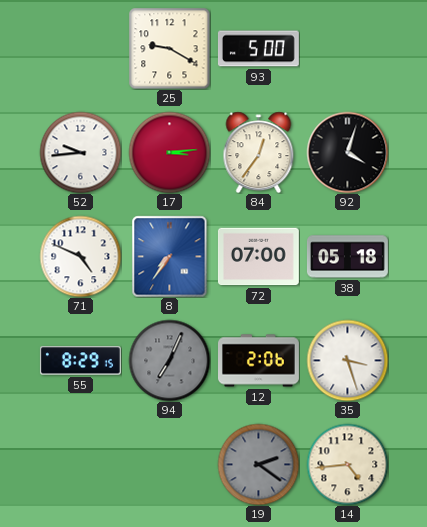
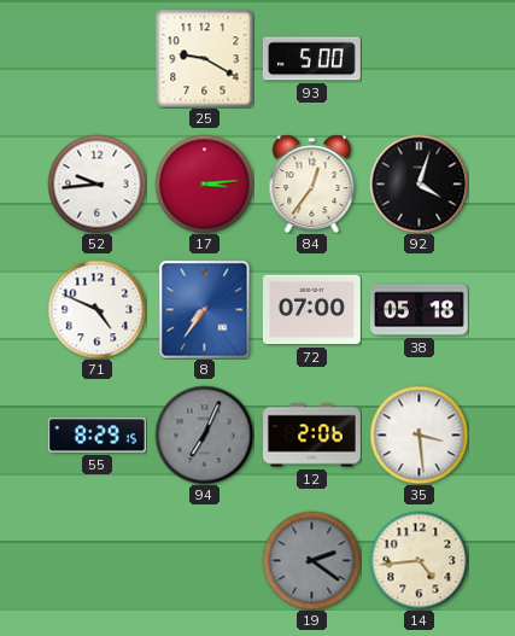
35: 3:27 -> 3:29
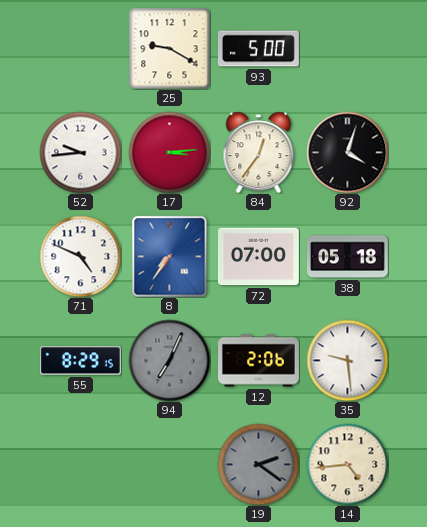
35: 3:29 -> 9:29
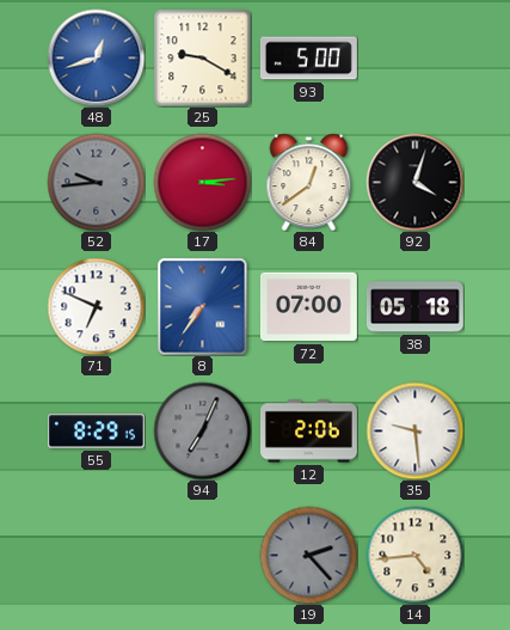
48: none -> 12:42
52 dial: white -> grey
84: 12:36 -> 12:39
71: 4:49 -> 6:49
19: 2:21 -> 2:23
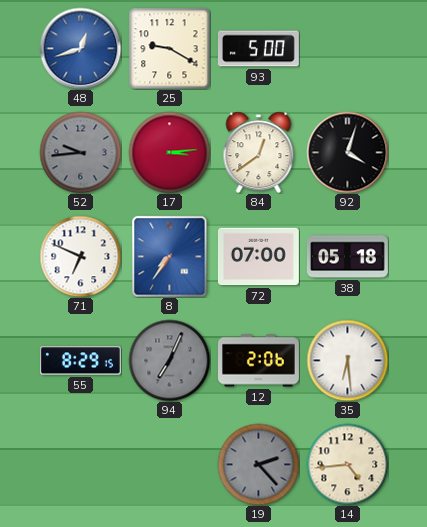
35: 9:29 -> 6:29
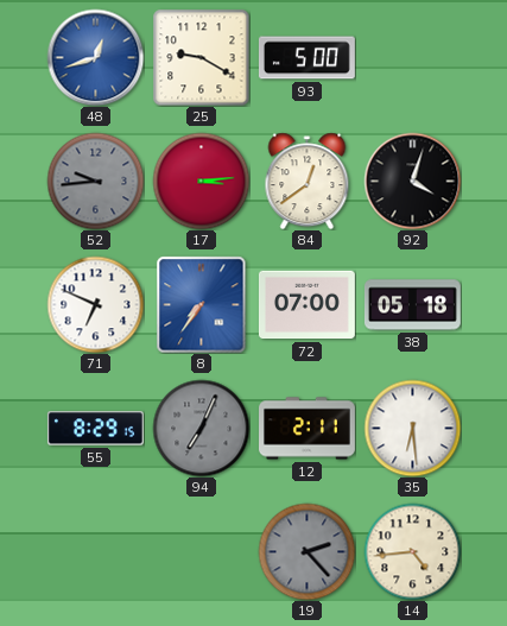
12: 2:06 -> 2:11
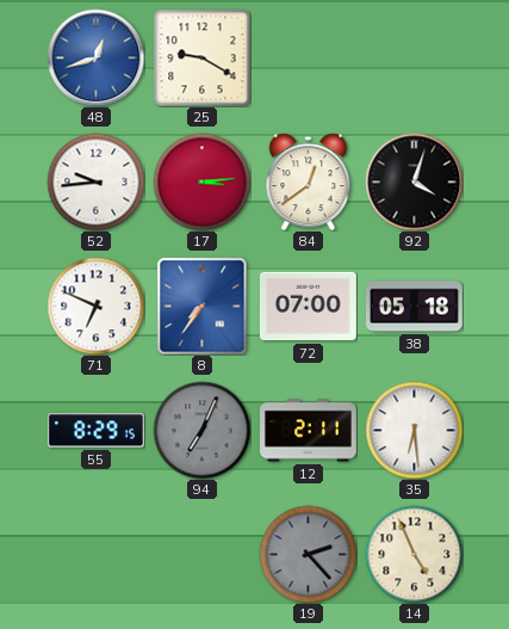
93: 5:00 -> none
52 dial: grey -> white
14: 4:44 -> 4:56
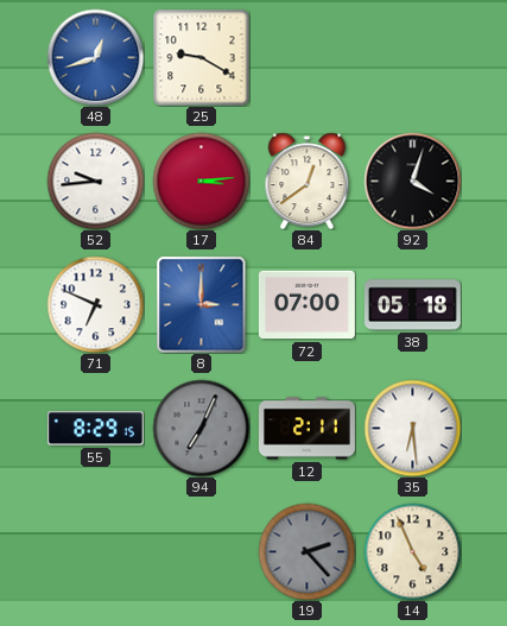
8: 7:36 -> 3:00
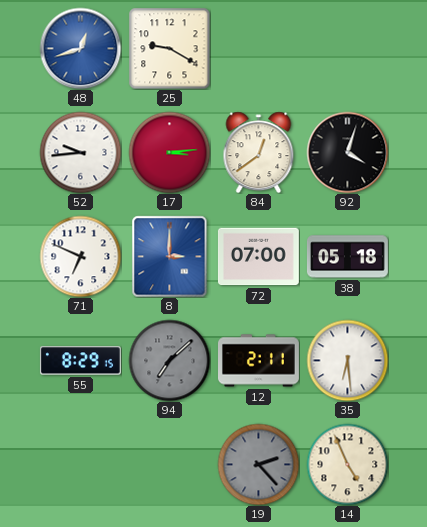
94: 7:04 -> 7:08
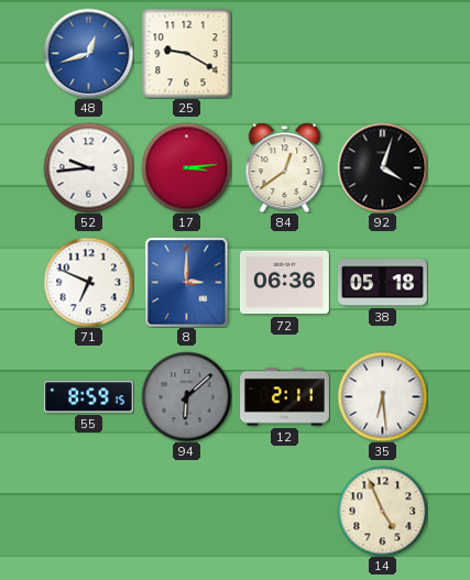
72: 07:00 -> 06:36
55: 8:29 -> 8:59
94: 7:08 -> 6:08
19: 2:23 -> none
